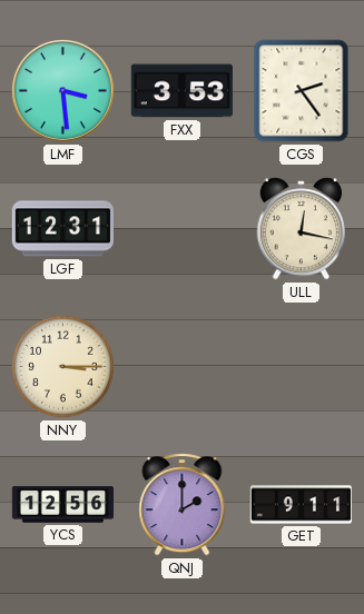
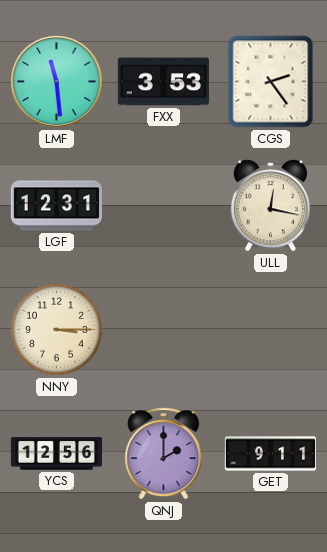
LMF: 3:29 -> 11:29
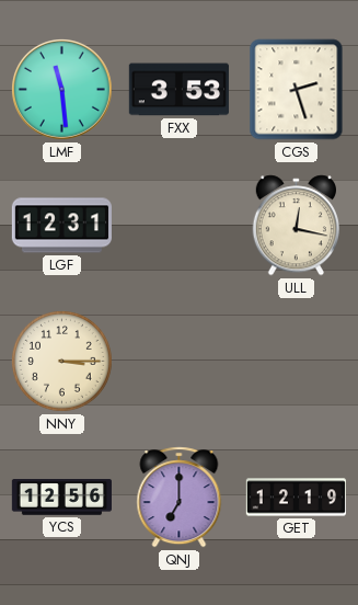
CGS: 2:24 -> 2:27
QNJ: 2:00 -> 7:00
GET: 9:11 -> 12:19
